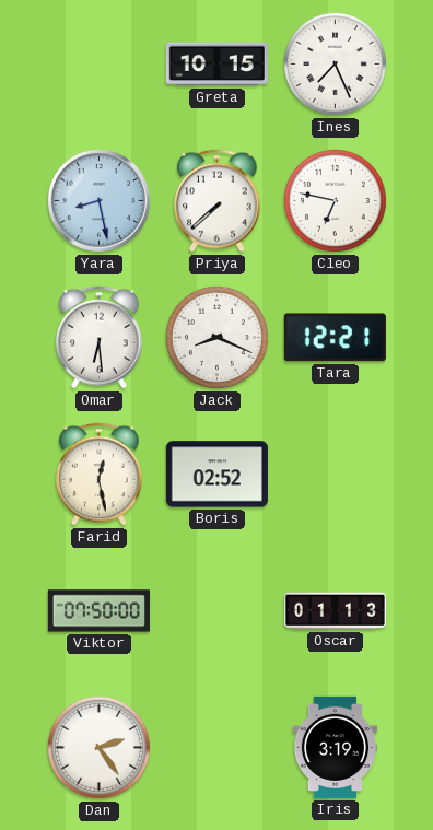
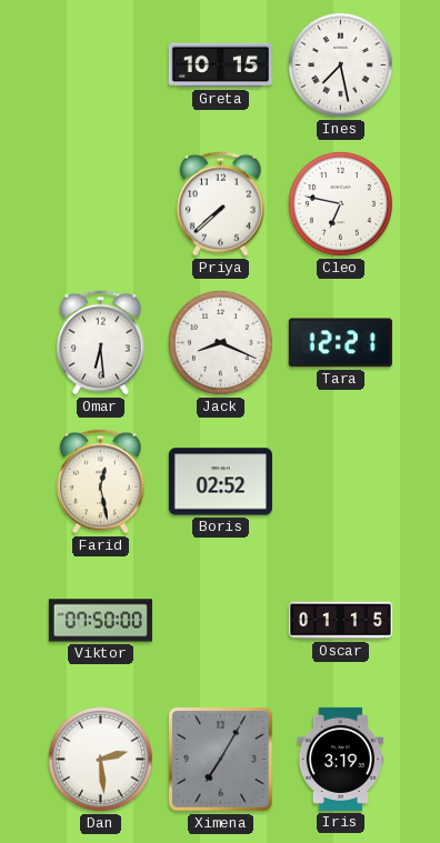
Ines: 7:26 -> 7:28
Yara: 8:28 -> none
Oscar: 01:13 -> 01:15
Dan: 2:24 -> 2:29
Ximena: none -> 7:05
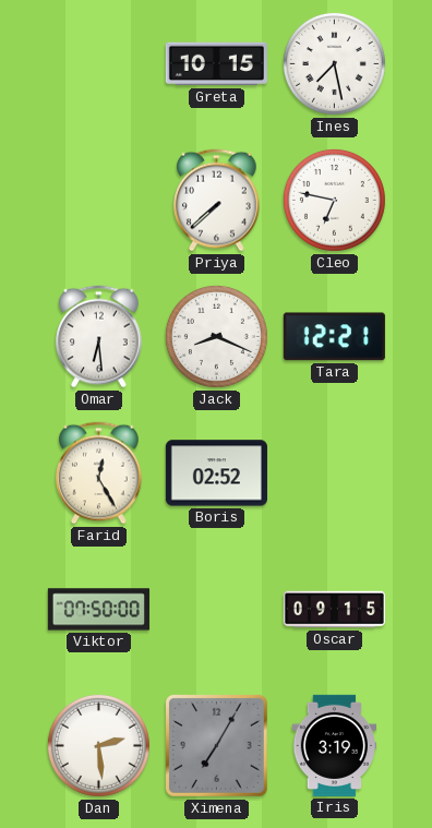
Farid: 12:28 -> 12:25
Oscar: 01:15 -> 09:15
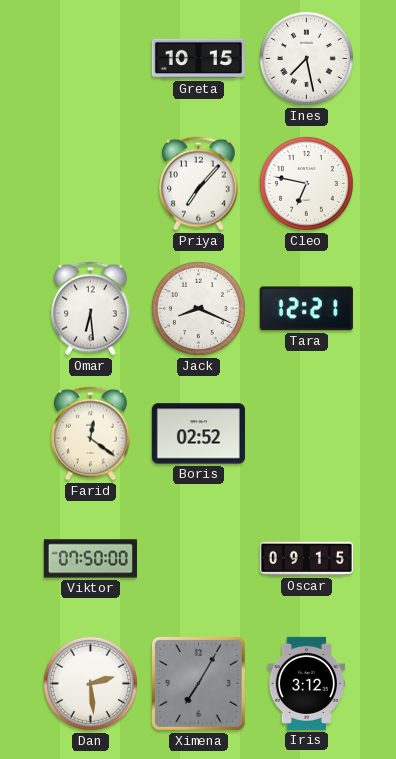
Priya: 7:38 -> 7:07
Farid: 12:25 -> 12:21
Iris: 3:19 -> 3:12
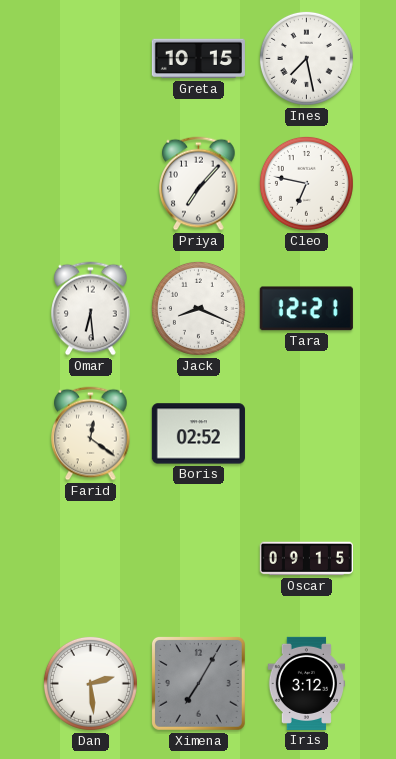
Viktor: 07:50 -> none
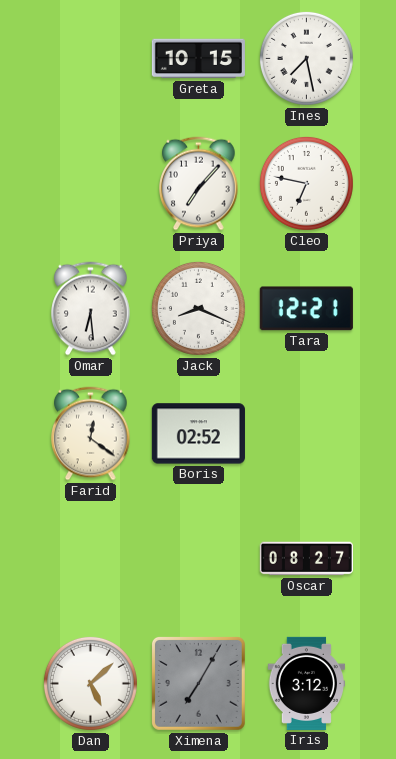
Oscar: 09:15 -> 08:27
Dan: 2:29 -> 5:08
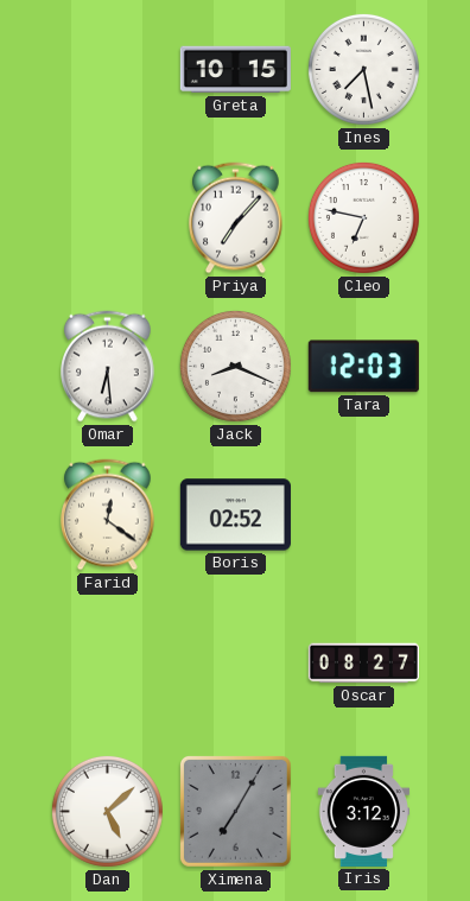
Tara: 12:21 -> 12:03
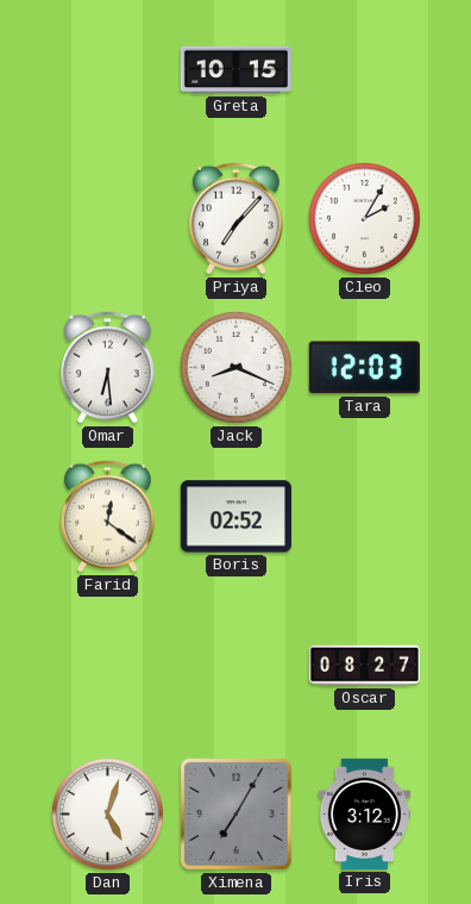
Ines: 7:28 -> none
Cleo: 6:47 -> 2:05
Dan: 5:08 -> 5:03
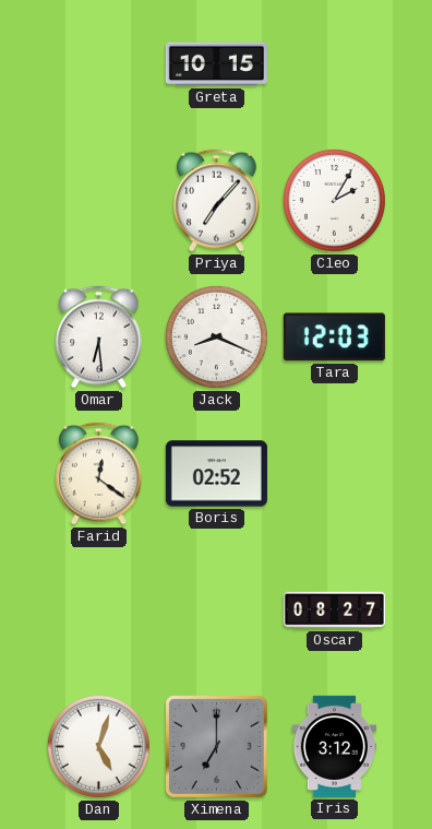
Ximena: 7:05 -> 7:00
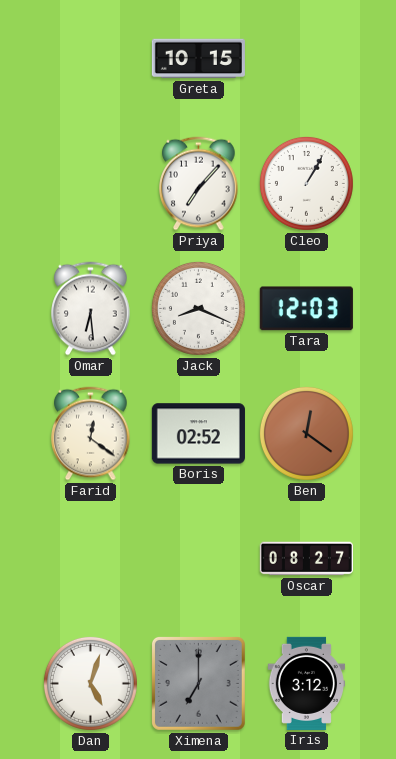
Cleo: 2:05 -> 1:05
Ben: none -> 12:21
